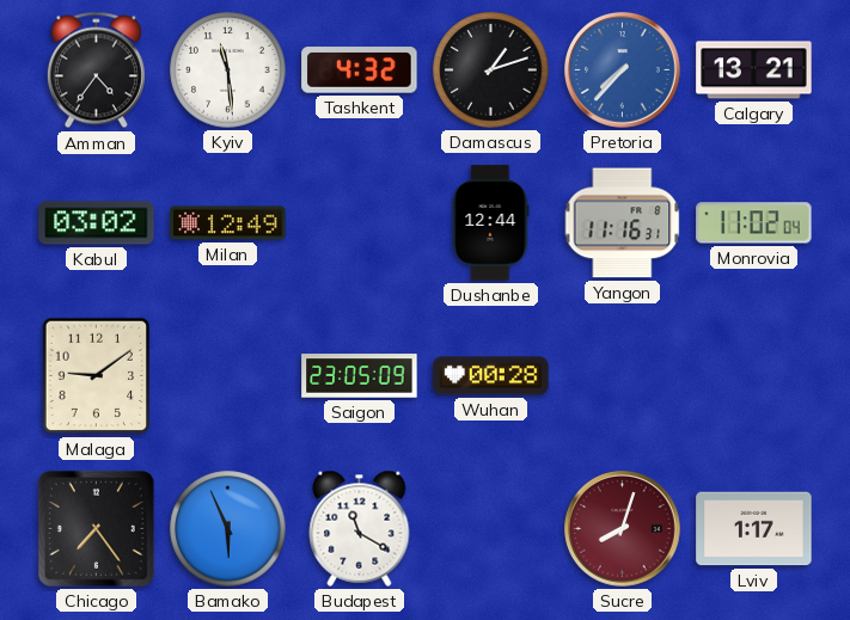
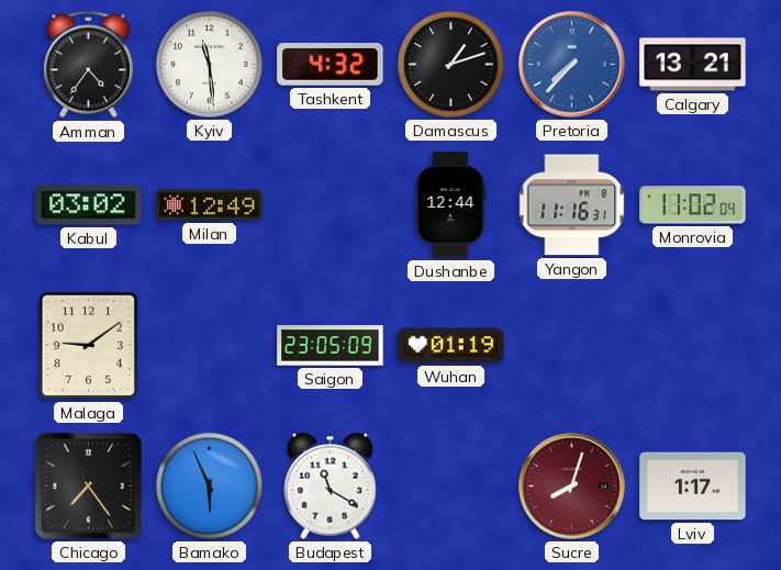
Wuhan: 00:28 -> 01:19
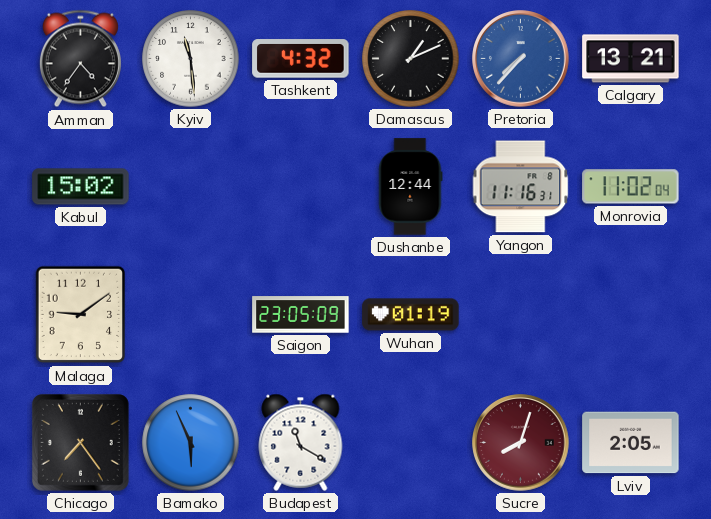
Damascus: 1:12 -> 1:11
Kabul: 03:02 -> 15:02
Milan: 12:49 -> none
Lviv: 1:17 -> 2:05
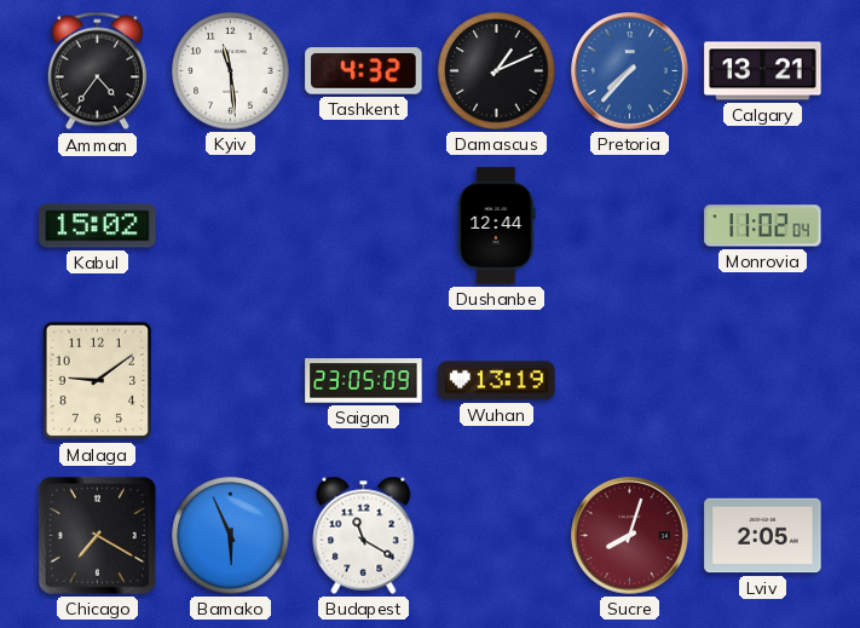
Yangon: 11:16 -> none
Wuhan: 01:19 -> 13:19
Chicago: 7:24 -> 7:20
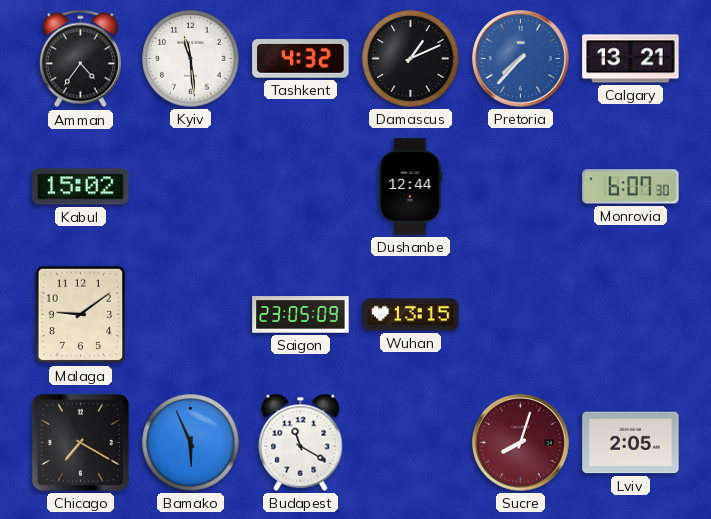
Monrovia: 11:02 -> 6:07
Wuhan: 13:19 -> 13:15
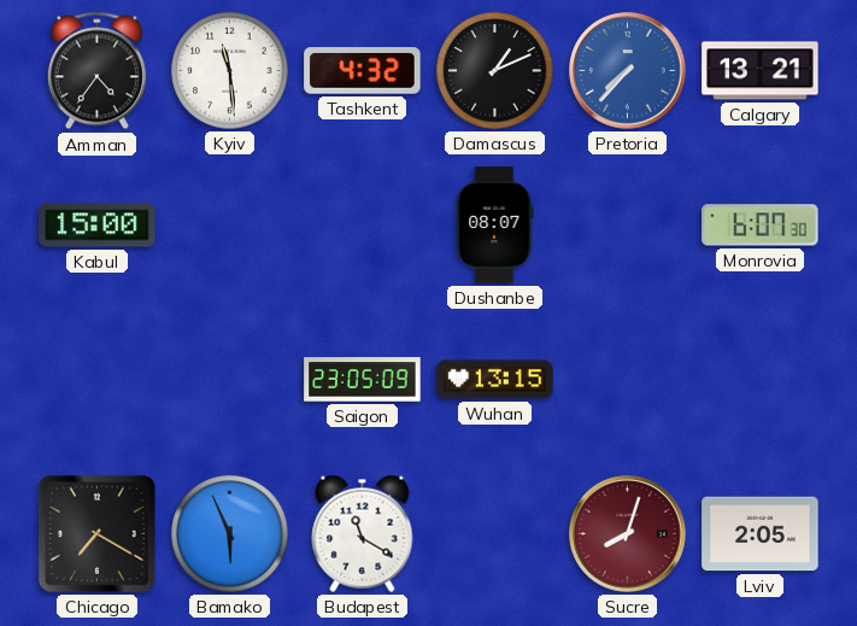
Kabul: 15:02 -> 15:00
Dushanbe: 12:44 -> 08:07
Malaga: 9:09 -> none
